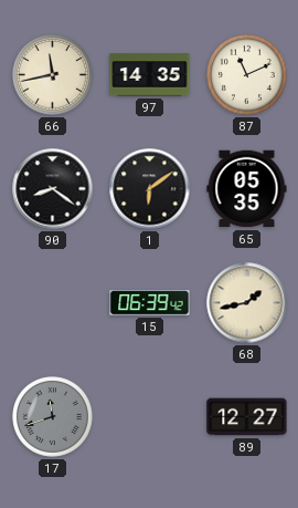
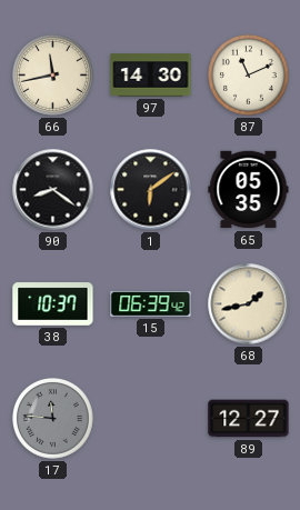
97: 14:35 -> 14:30
38: none -> 10:37
17: 11:42 -> 11:46
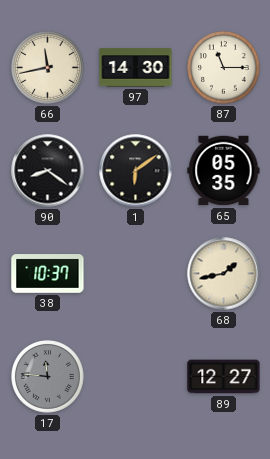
87: 11:11 -> 11:15
15: 06:39 -> none
